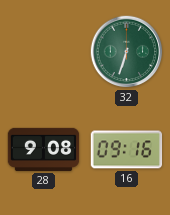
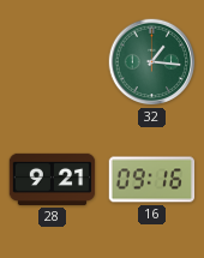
32: 6:33 -> 1:16
28: 9:08 -> 9:21
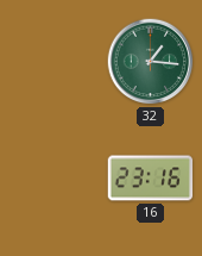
28: 9:21 -> none
16: 09:16 -> 23:16
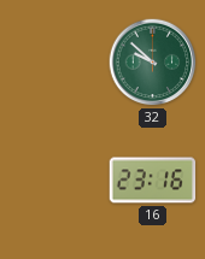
32: 1:16 -> 9:52
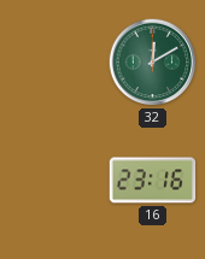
32: 9:52 -> 12:10
